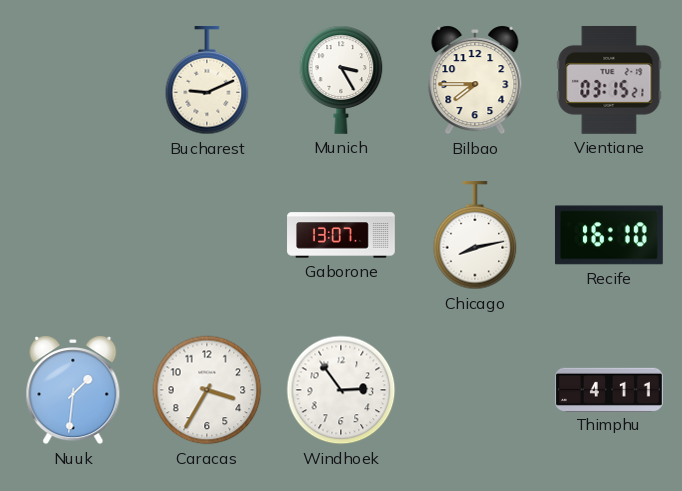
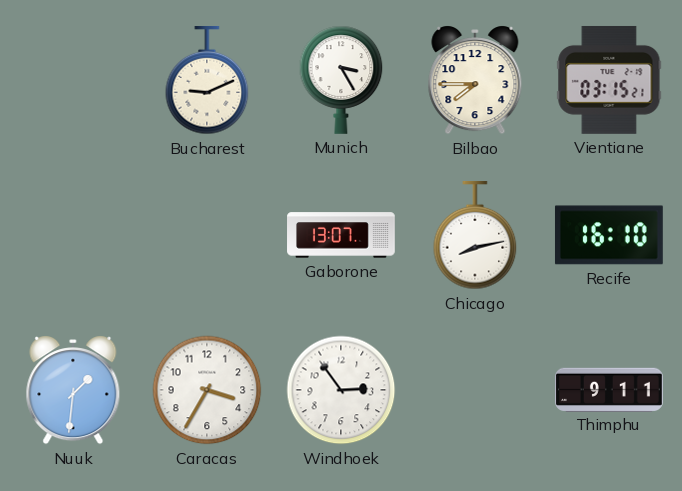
Thimphu: 4:11 -> 9:11
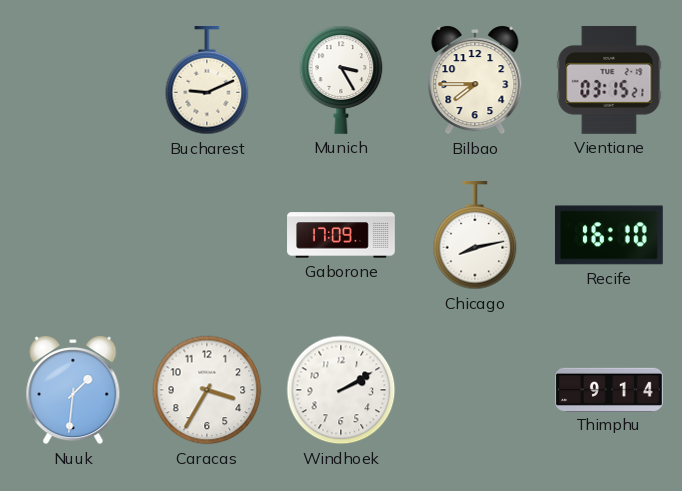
Gaborone: 13:07 -> 17:09
Windhoek: 2:54 -> 2:10
Thimphu: 9:11 -> 9:14
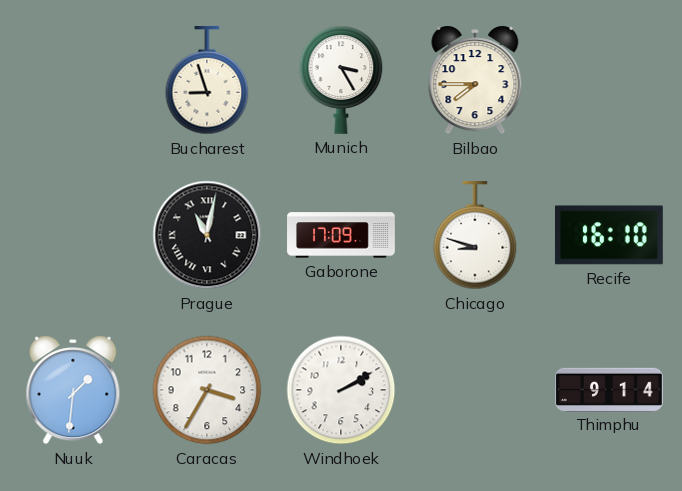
Bucharest: 9:11 -> 8:57
Vientiane: 03:15 -> none
Prague: none -> 11:02
Chicago: 8:13 -> 8:48
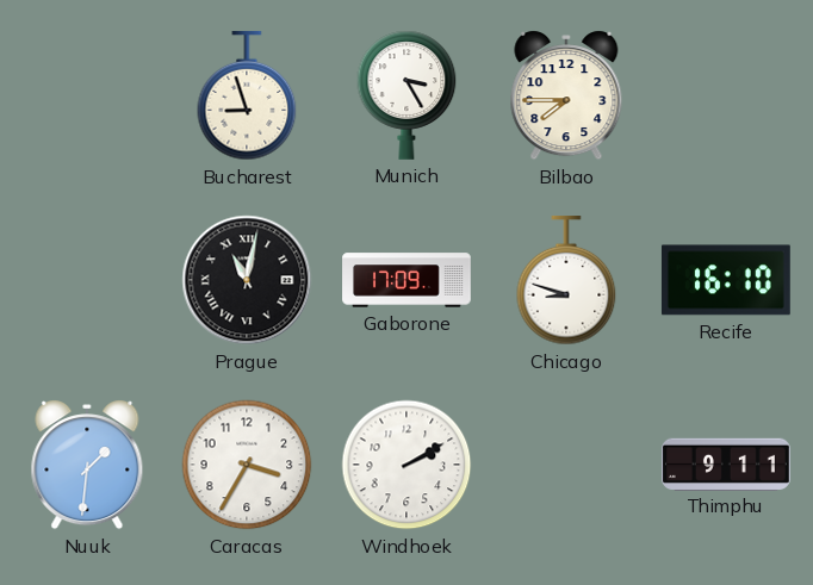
Thimphu: 9:14 -> 9:11
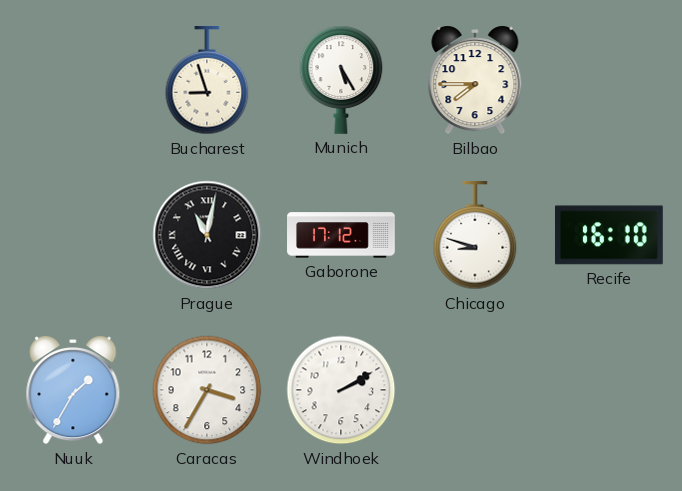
Munich: 3:25 -> 5:25
Gaborone: 17:09 -> 17:12
Nuuk: 1:31 -> 1:35
Thimphu: 9:11 -> none
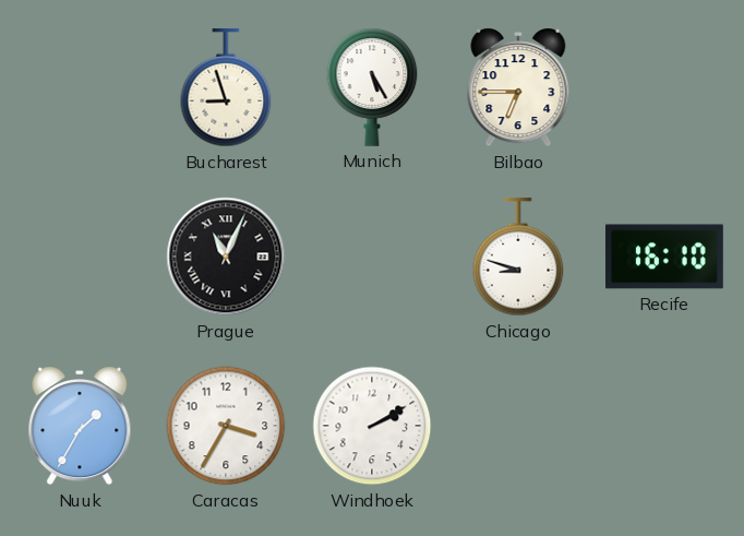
Bilbao: 7:45 -> 6:45
Prague: 11:02 -> 11:04
Gaborone: 17:12 -> none
